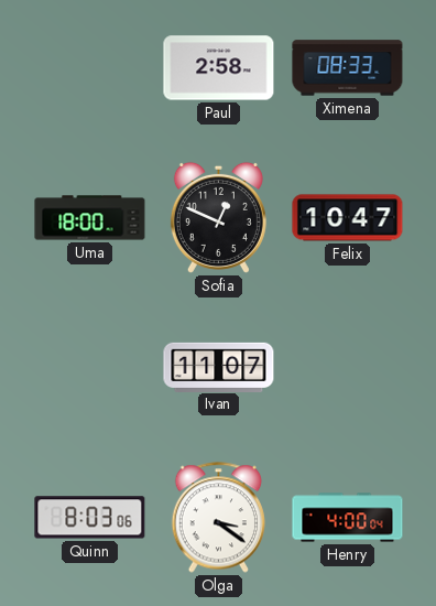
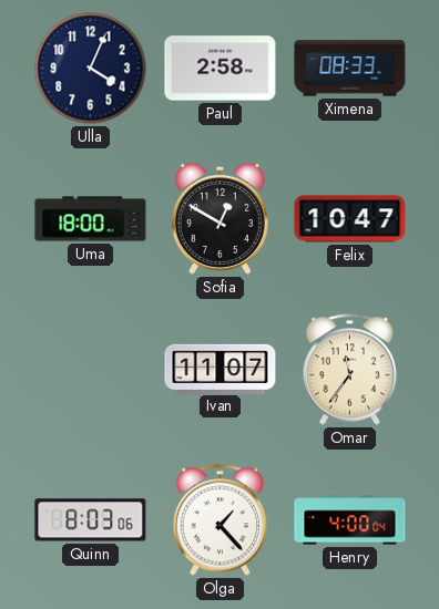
Ulla: none -> 4:04
Sofia: 12:49 -> 12:50
Omar: none -> 11:36
Olga: 3:21 -> 1:23
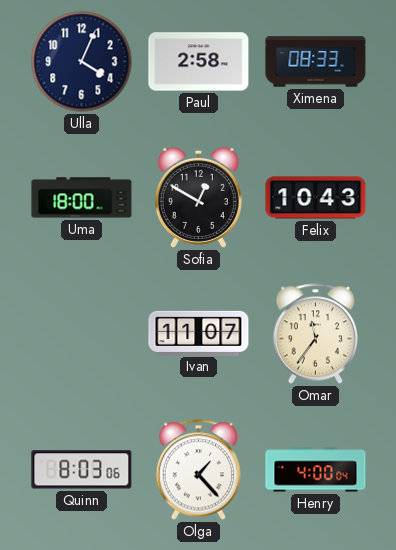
Felix: 10:47 -> 10:43
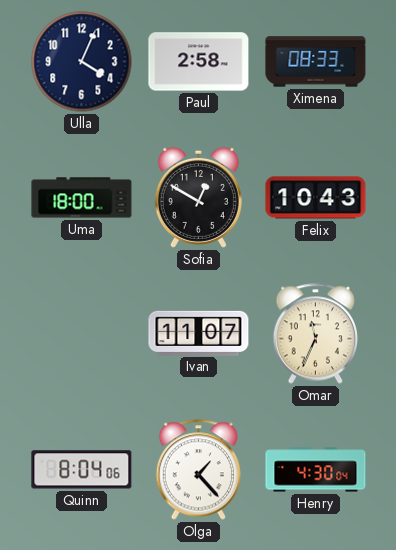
Omar: 11:36 -> 11:34
Quinn: 8:03 -> 8:04
Henry: 4:00 -> 4:30
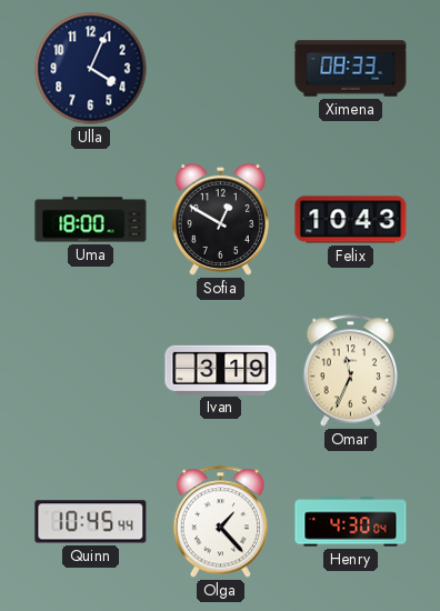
Paul: 2:58 -> none
Ivan: 11:07 -> 3:19
Quinn: 8:04 -> 10:45
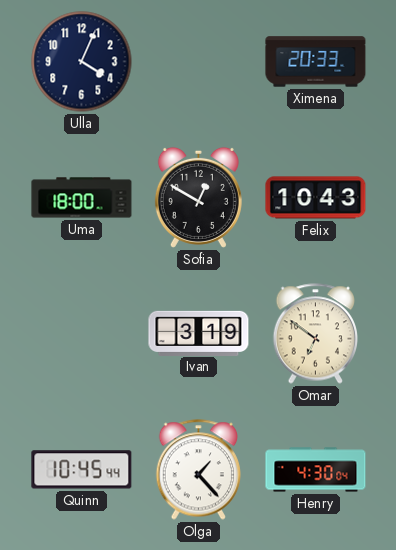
Ximena: 08:33 -> 20:33
Omar: 11:34 -> 6:51
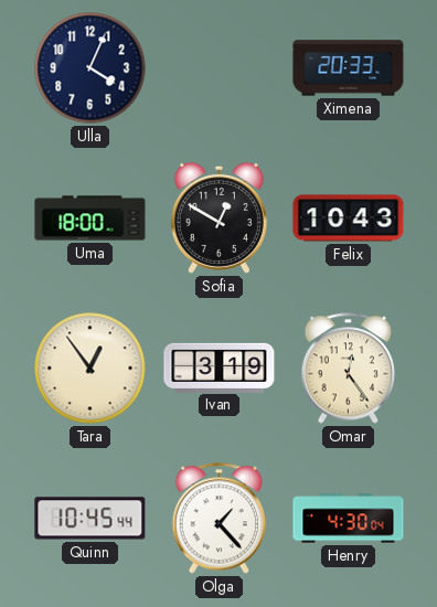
Tara: none -> 12:54
Omar: 6:51 -> 12:24
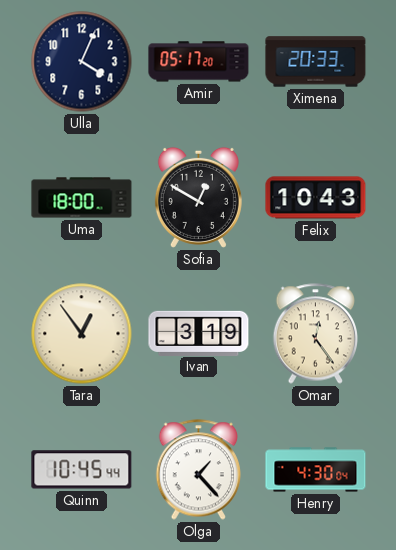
Amir: none -> 05:17
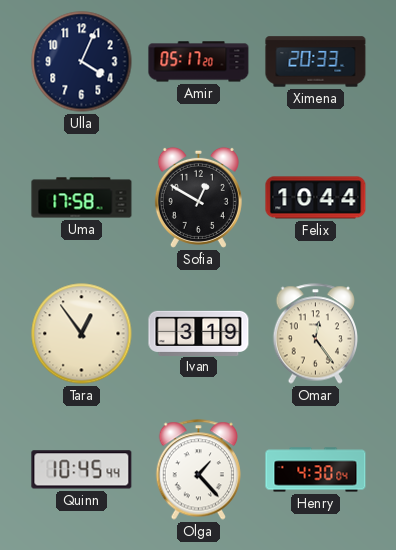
Uma: 18:00 -> 17:58
Felix: 10:43 -> 10:44
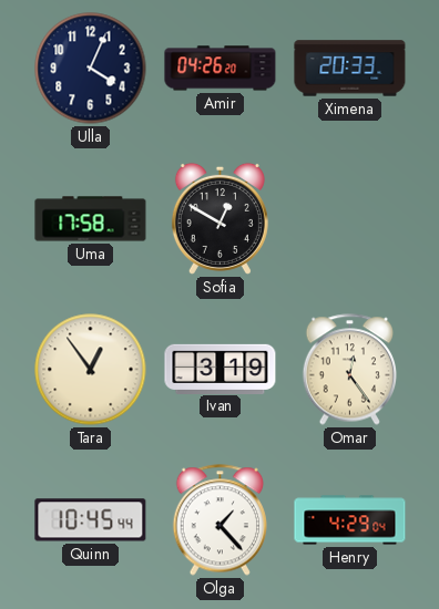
Amir: 05:17 -> 04:26
Felix: 10:44 -> none
Henry: 4:30 -> 4:29
